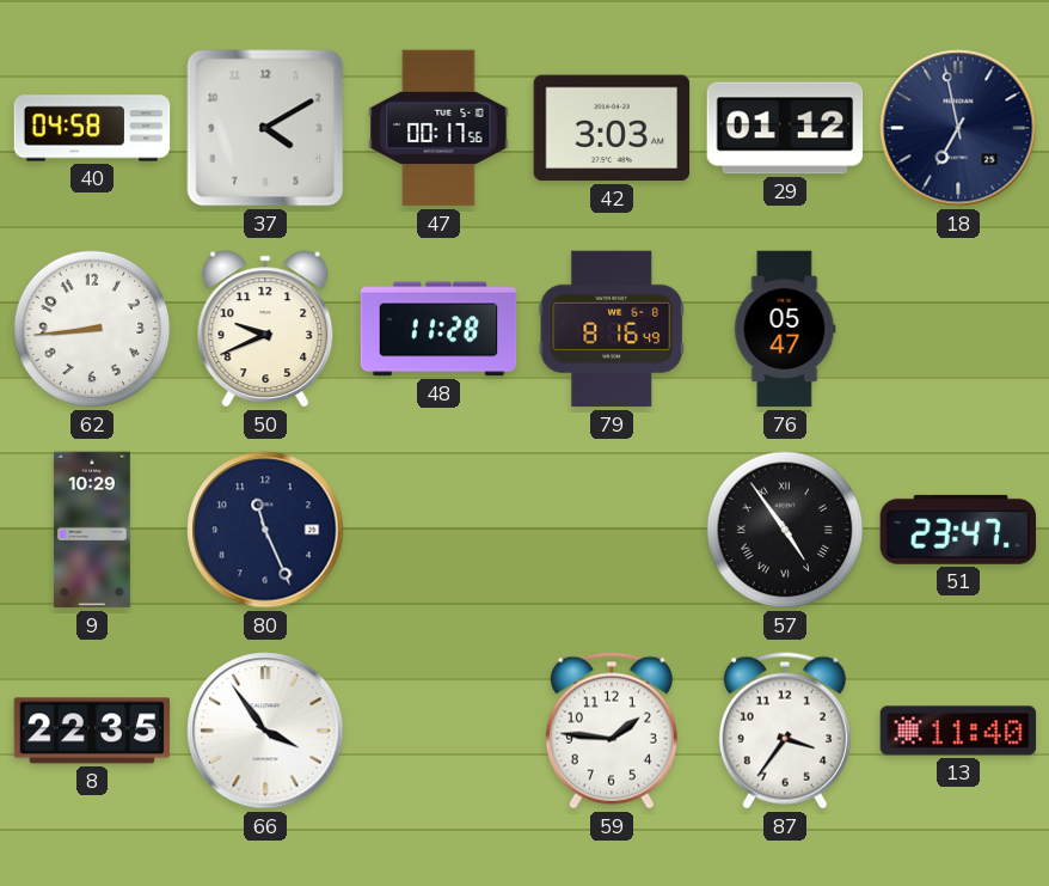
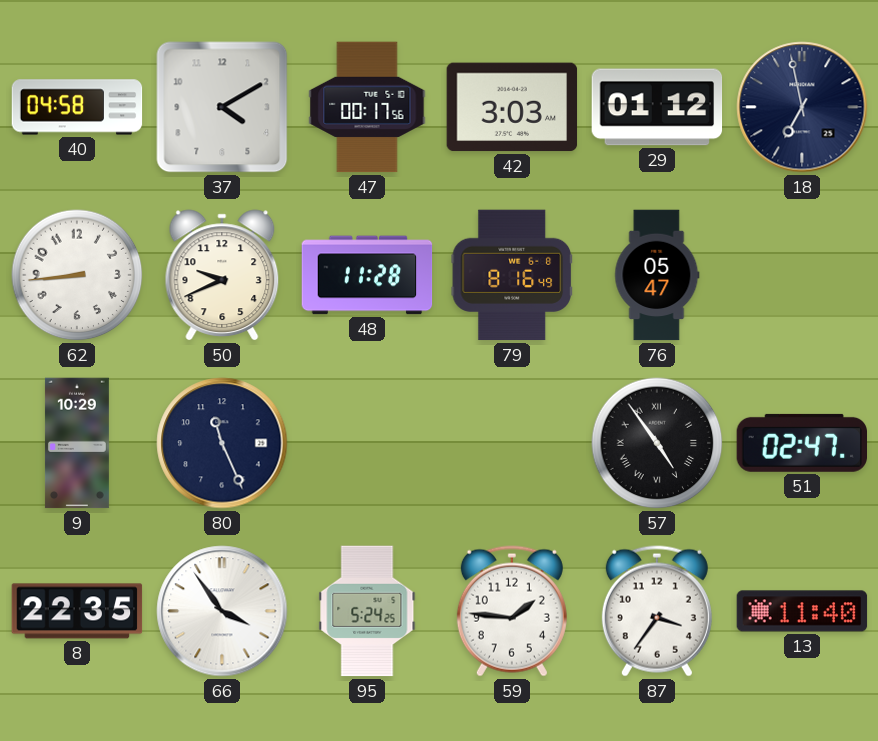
51: 23:47 -> 02:47
95: none -> 5:24
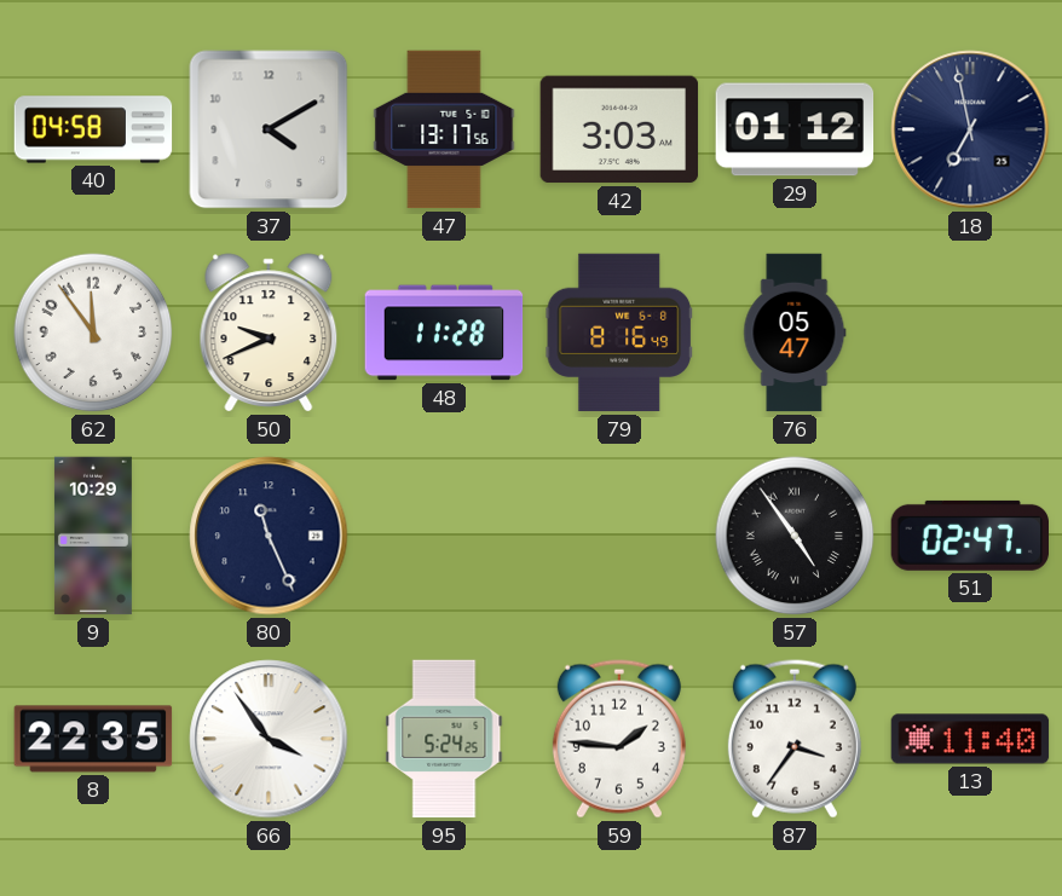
47: 00:17 -> 13:17
62: 8:44 -> 11:54
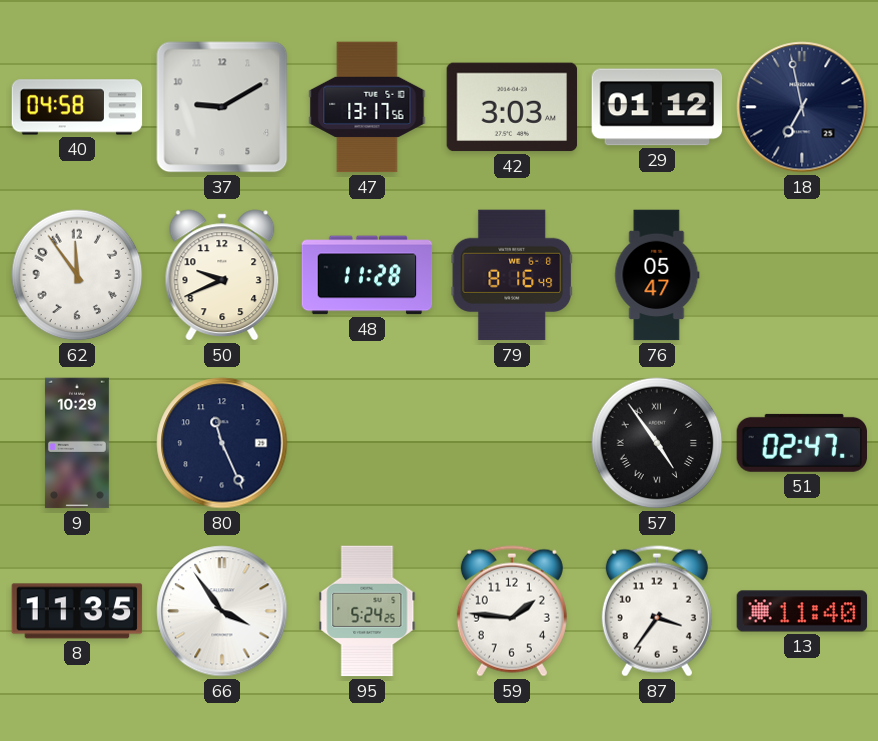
37: 4:10 -> 9:10
8: 22:35 -> 11:35
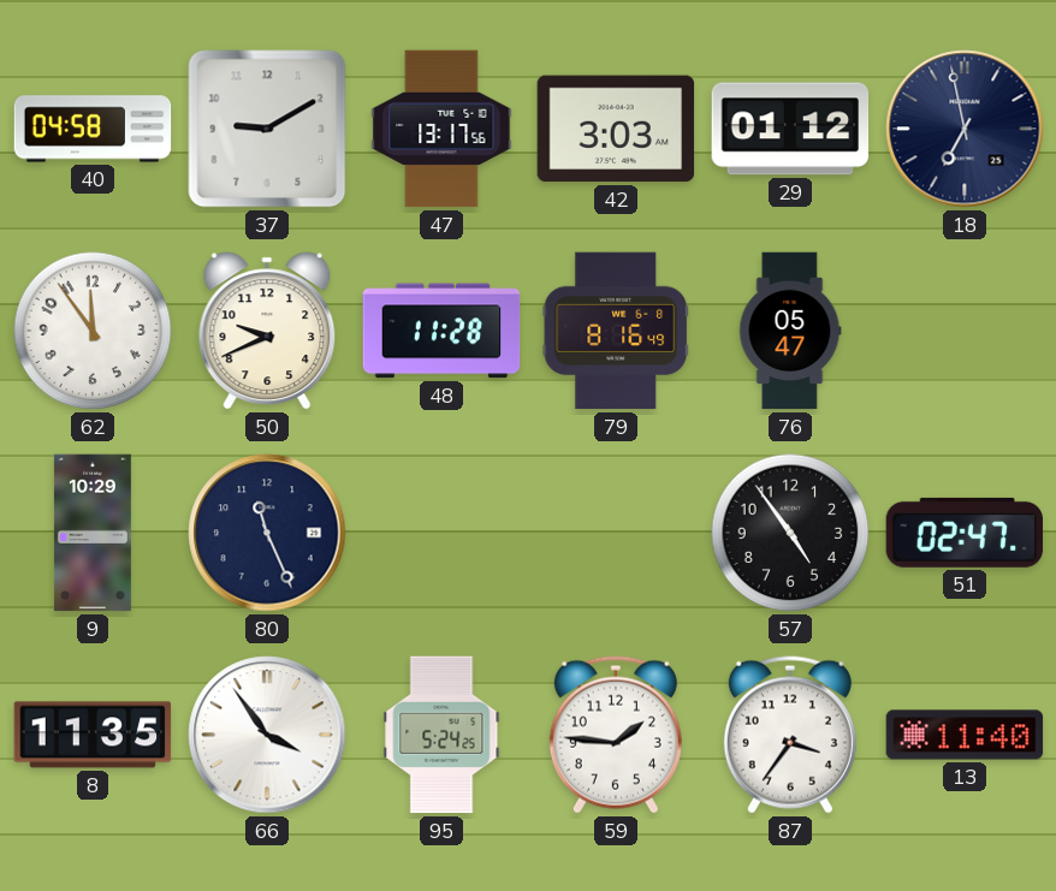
57 numerals: Roman -> Arabic
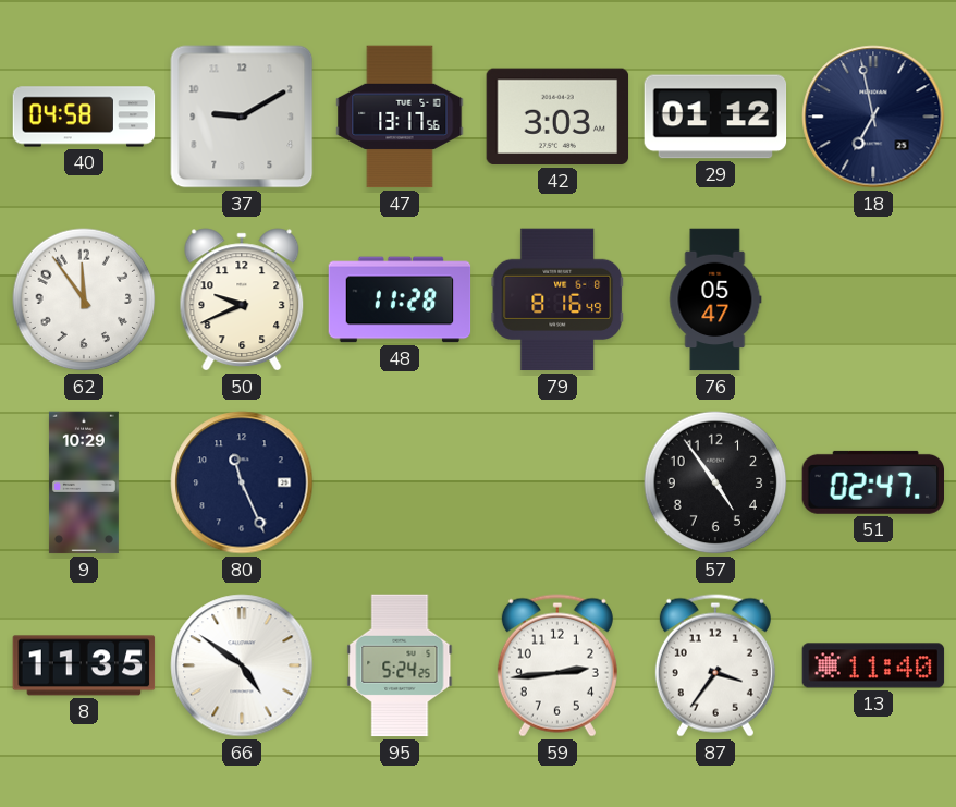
66: 3:54 -> 4:51
59: 1:46 -> 2:44
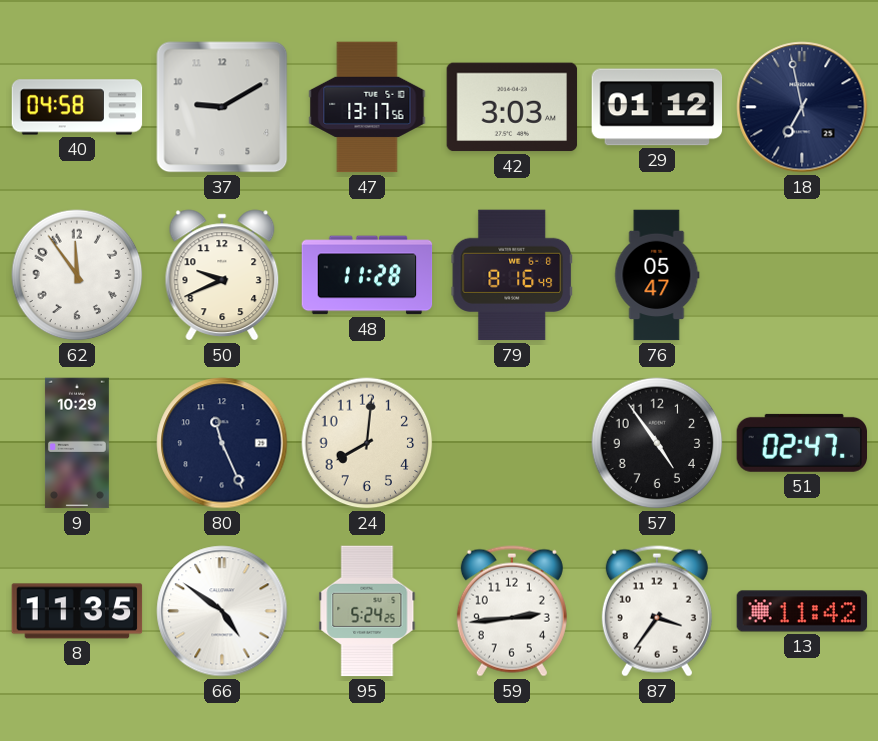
24: none -> 8:01
13: 11:40 -> 11:42
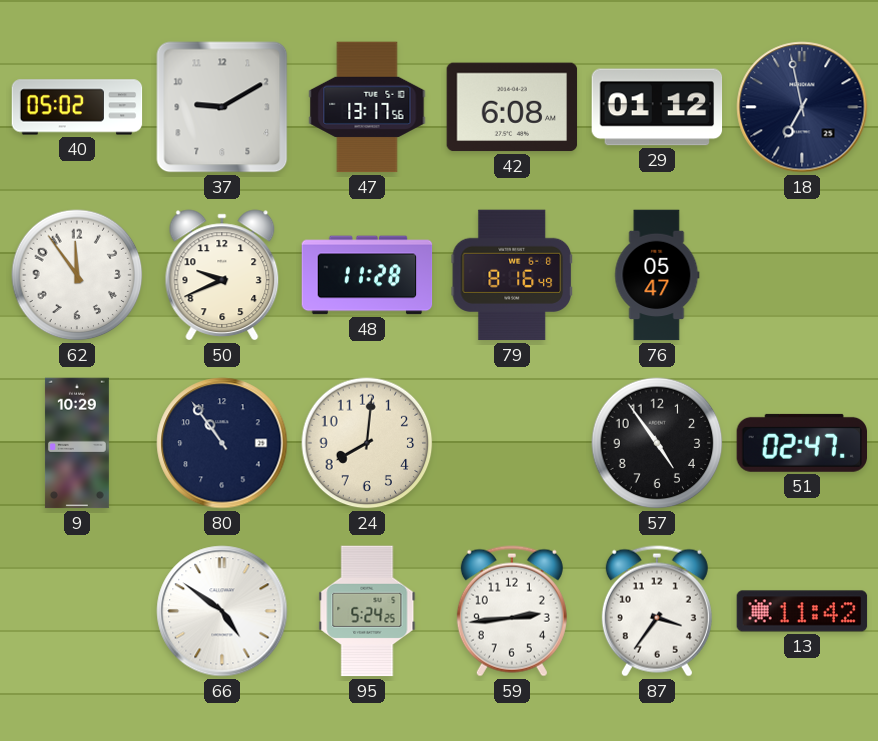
40: 04:58 -> 05:02
42: 3:03 -> 6:08
80: 11:26 -> 10:54
8: 11:35 -> none
